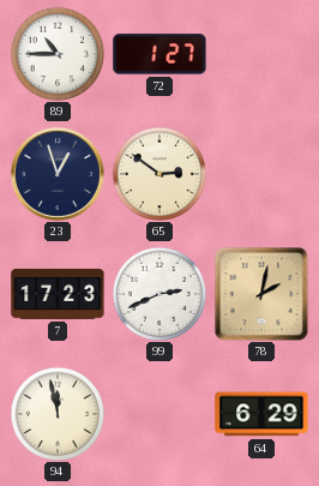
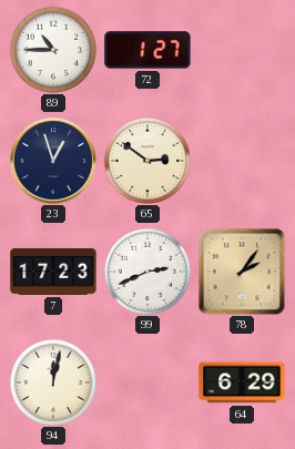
78: 2:02 -> 2:06
94: 11:58 -> 12:02
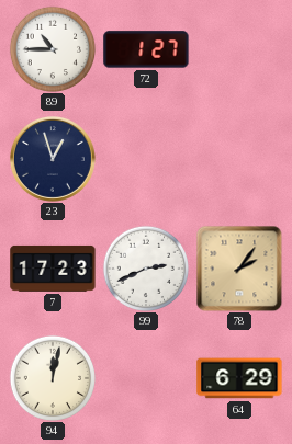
65: 2:51 -> none
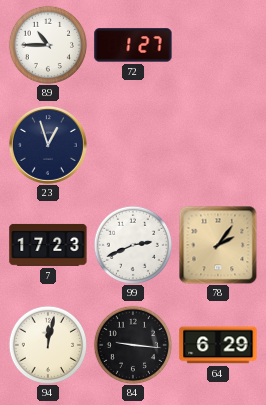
84: none -> 9:16
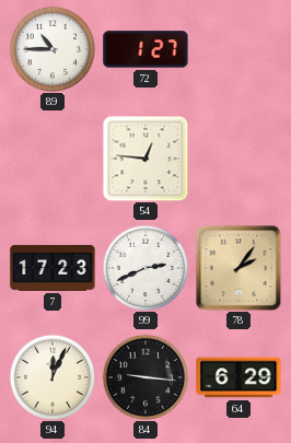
23: 12:57 -> none
54: none -> 12:46
94: 12:02 -> 12:04
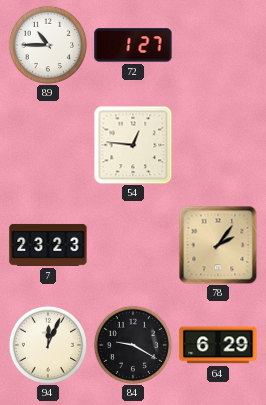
7: 17:23 -> 23:23
99: 2:41 -> none
84: 9:16 -> 9:20
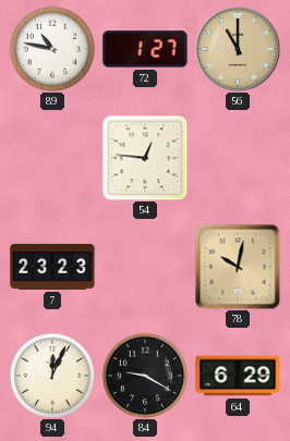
89: 10:45 -> 10:47
56: none -> 11:00
78: 2:06 -> 10:02
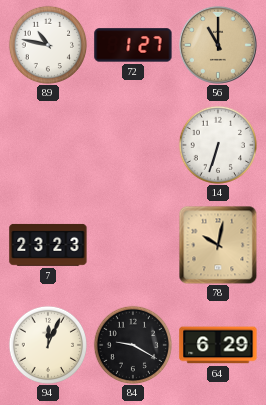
54: 12:46 -> none
14: none -> 6:33
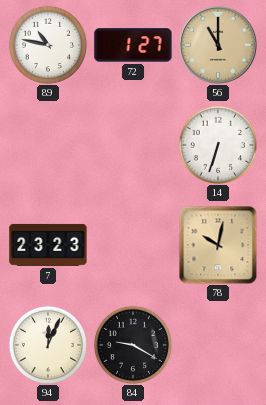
64: 6:29 -> none
